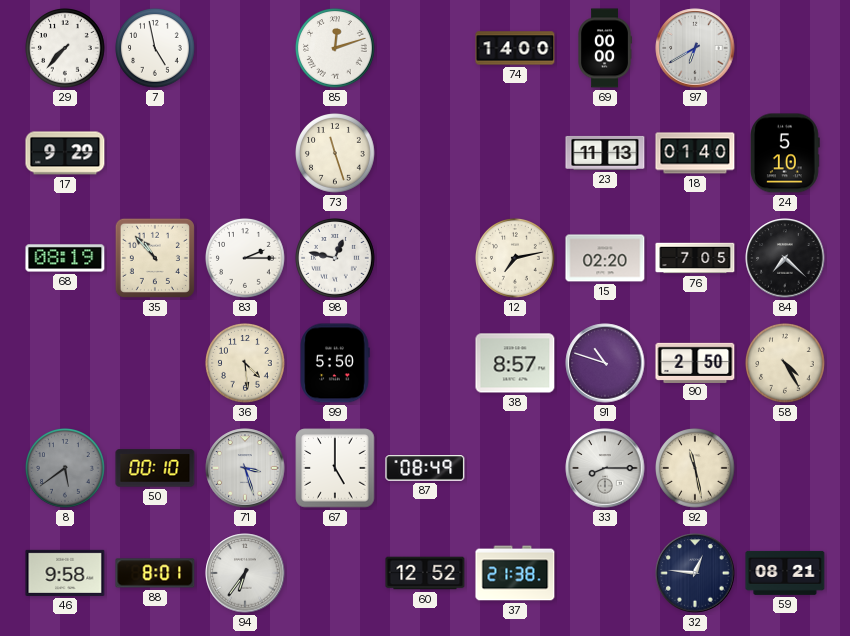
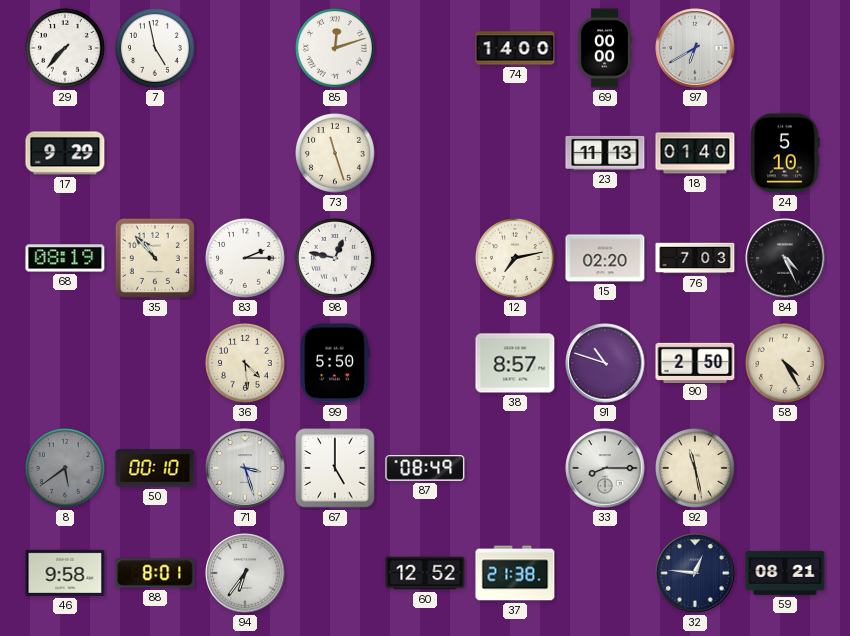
76: 7:05 -> 7:03
84: 7:22 -> 4:26
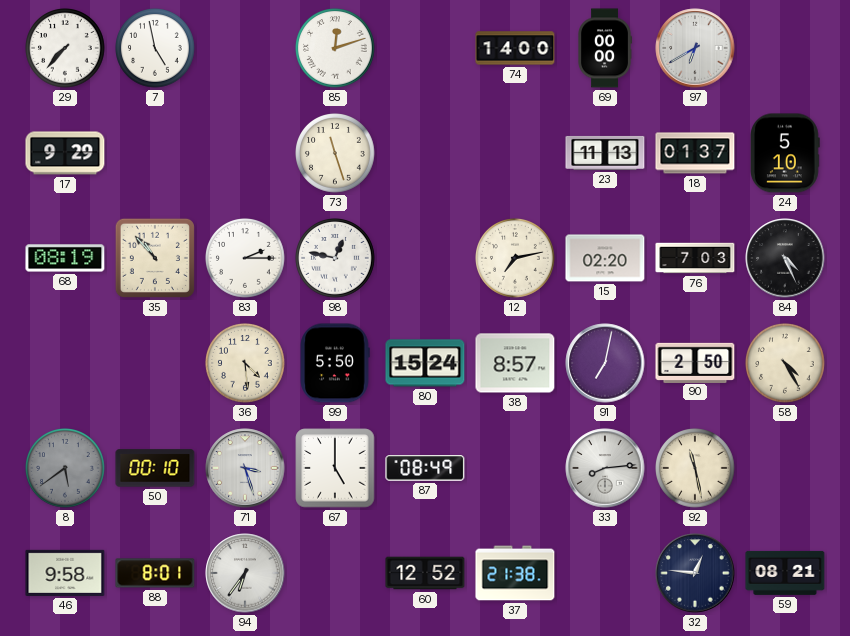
18: 01:40 -> 01:37
80: none -> 15:24
91: 10:48 -> 7:02
33: 8:15 -> 8:14
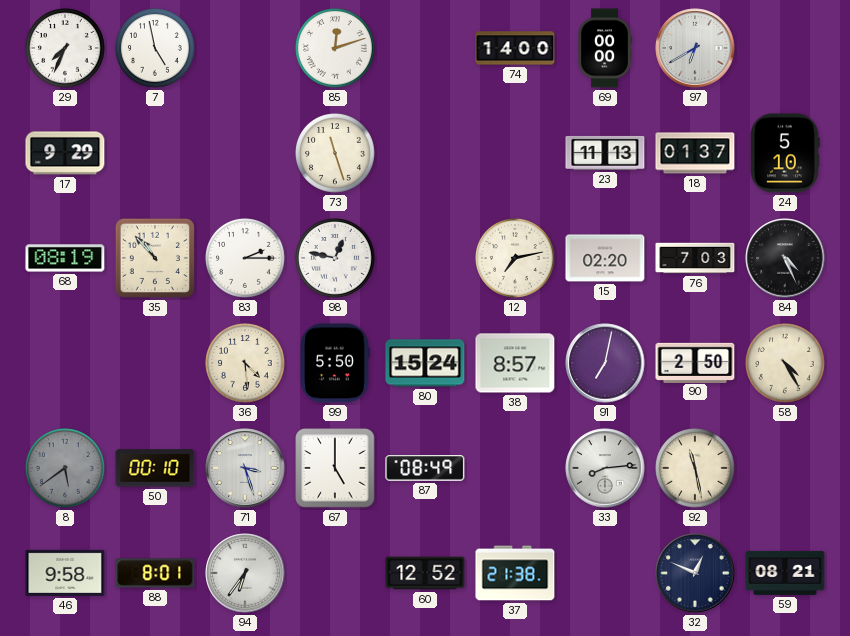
29: 7:37 -> 7:34
32: 12:46 -> 12:49
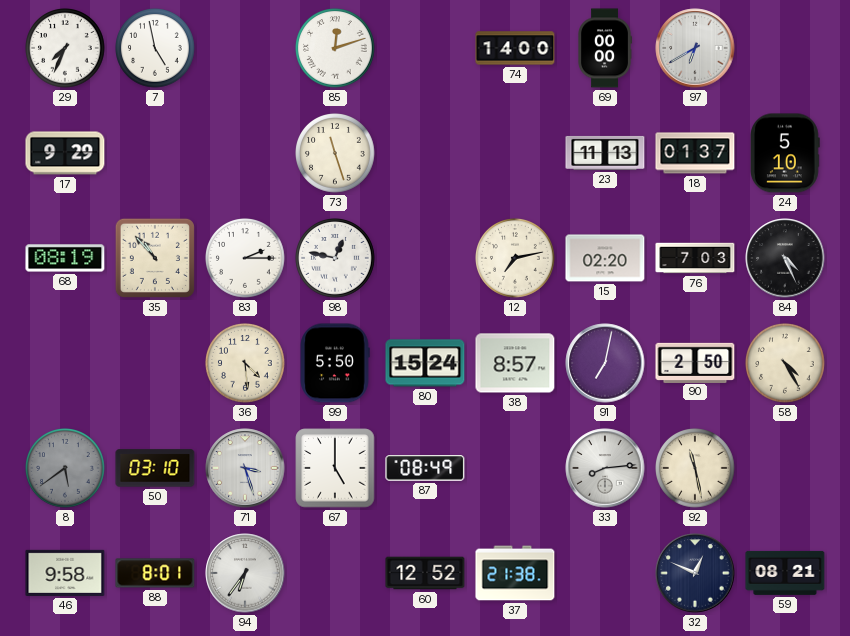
50: 00:10 -> 03:10
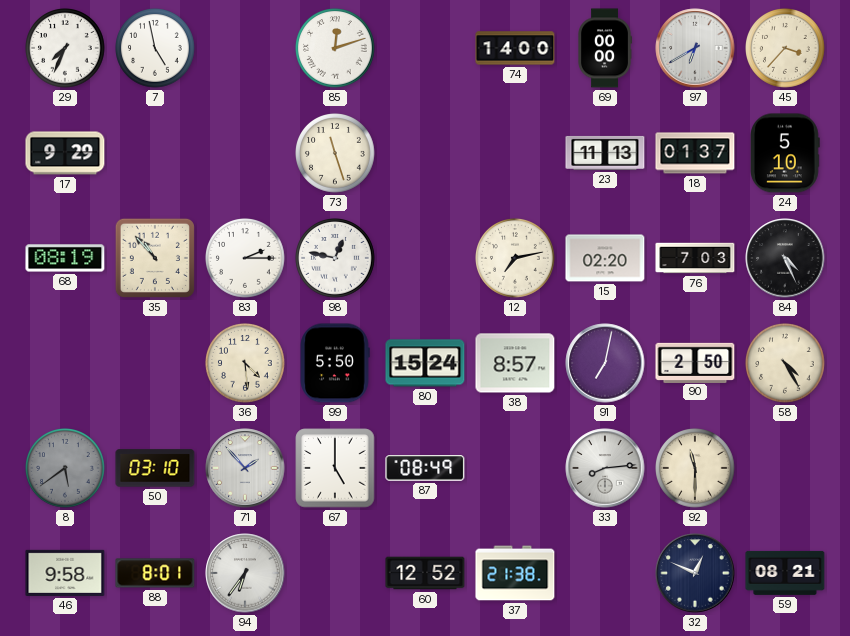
45: none -> 3:37
71: 3:27 -> 1:53
92: 11:28 -> 11:30
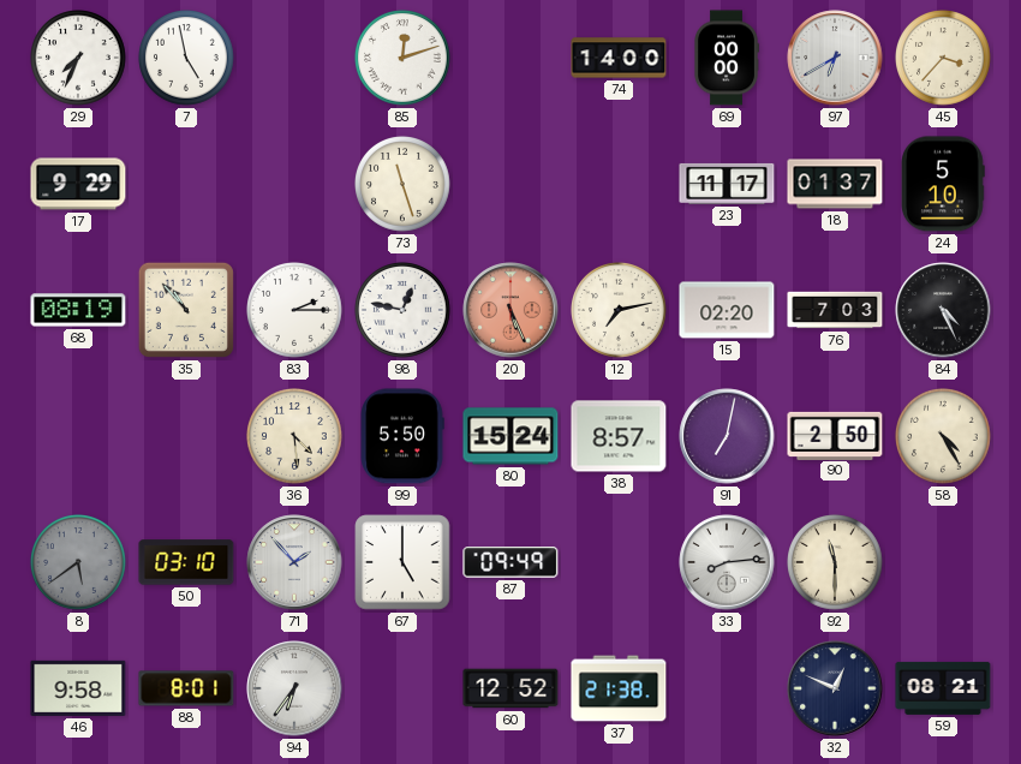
23: 11:13 -> 11:17
20: none -> 5:26
87: 08:49 -> 09:49
